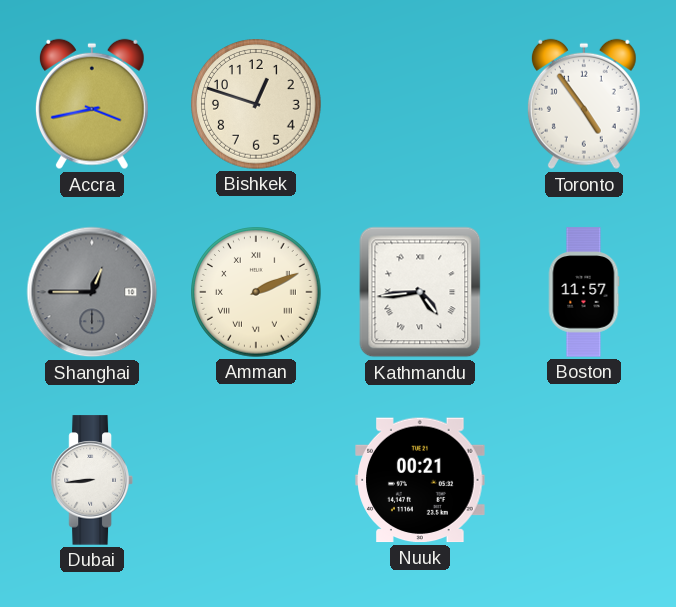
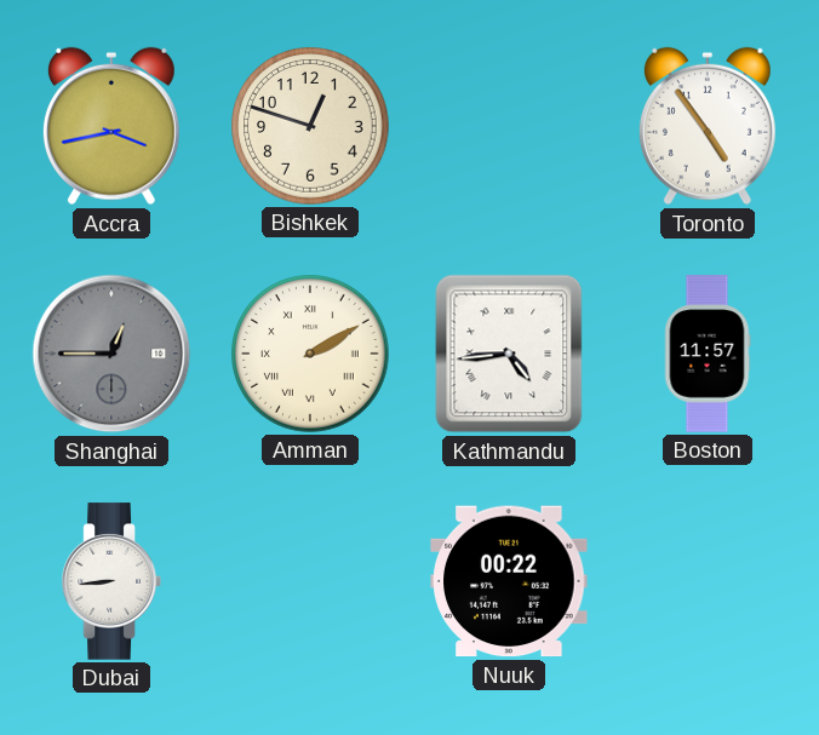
Amman: 2:11 -> 2:10
Nuuk: 00:21 -> 00:22
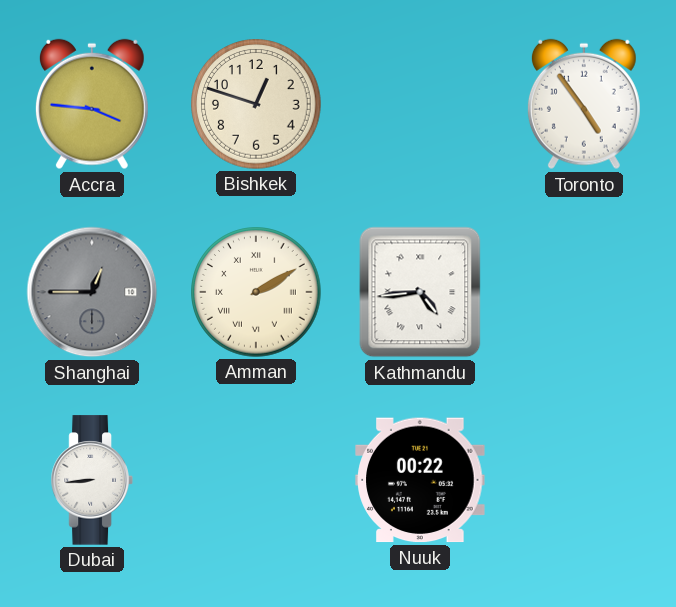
Accra: 3:43 -> 3:46
Boston: 11:57 -> none
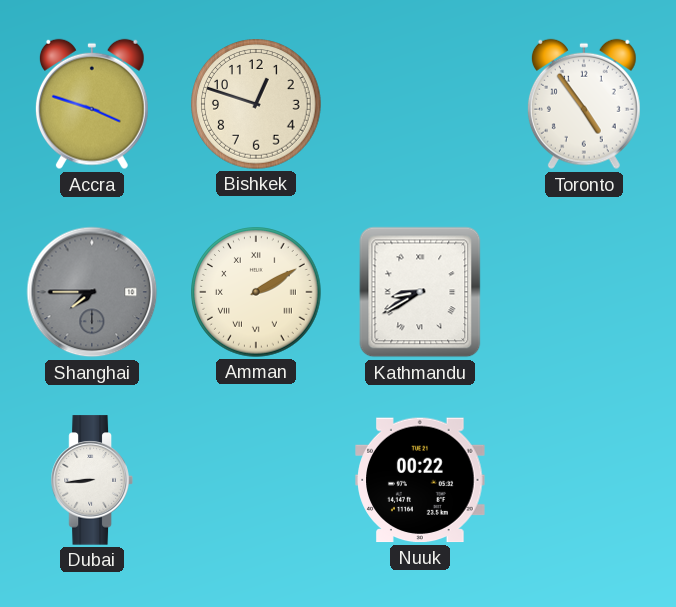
Accra: 3:46 -> 3:48
Shanghai: 12:45 -> 7:45
Kathmandu: 4:44 -> 8:40
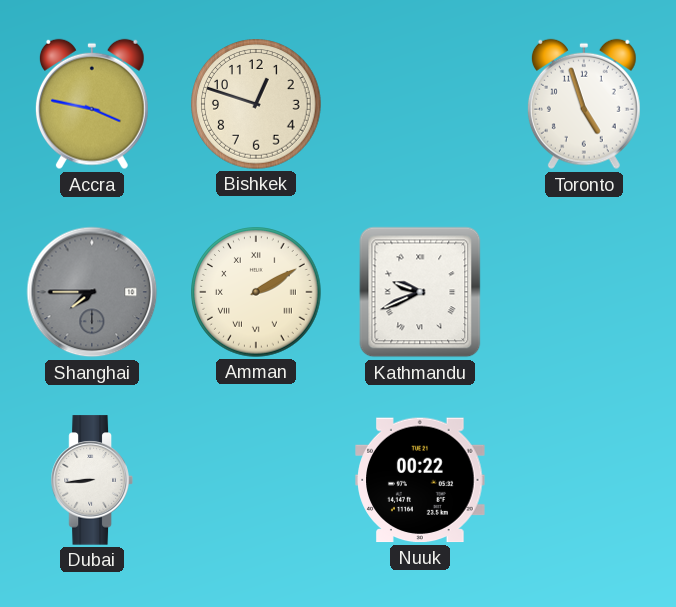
Accra: 3:48 -> 3:47
Toronto: 4:54 -> 4:57
Kathmandu: 8:40 -> 9:41
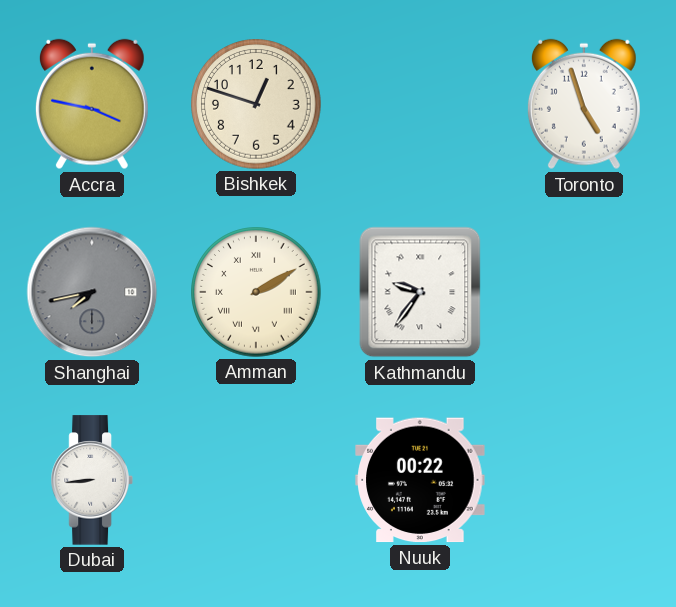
Shanghai: 7:45 -> 7:43
Kathmandu: 9:41 -> 9:36
